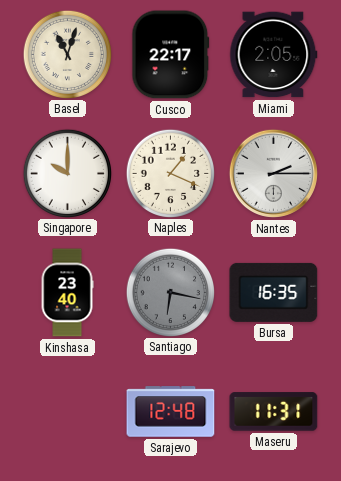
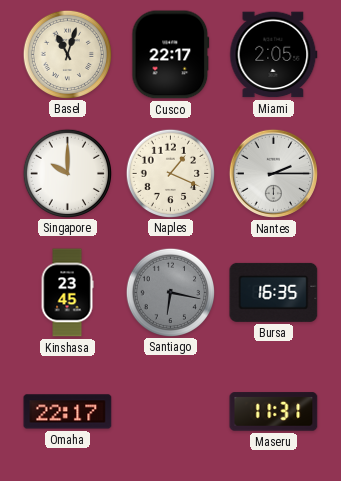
Kinshasa: 23:40 -> 23:45
Omaha: none -> 22:17
Sarajevo: 12:48 -> none
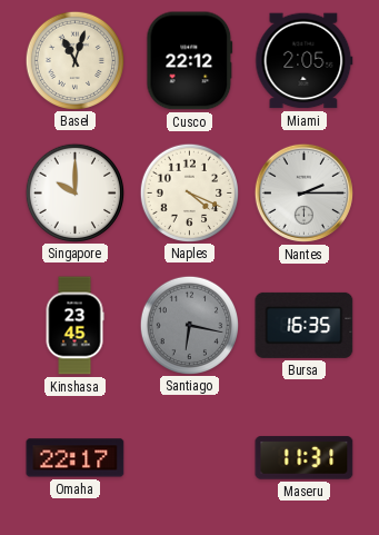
Cusco: 22:17 -> 22:12
Naples: 1:19 -> 4:19
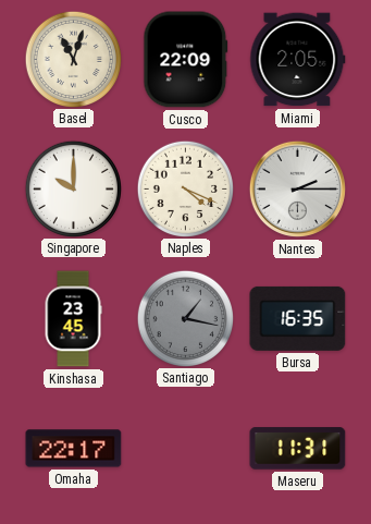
Cusco: 22:12 -> 22:09
Santiago: 6:17 -> 1:17
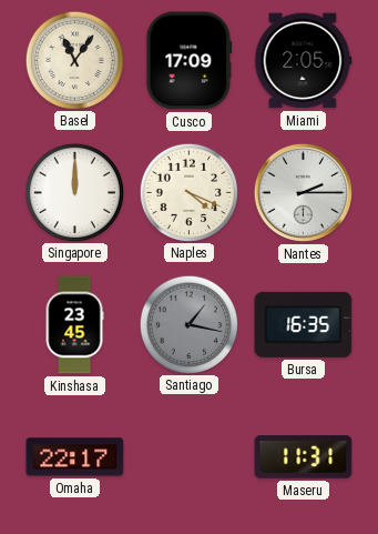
Basel: 11:03 -> 11:06
Cusco: 22:09 -> 17:09
Singapore: 10:00 -> 12:00
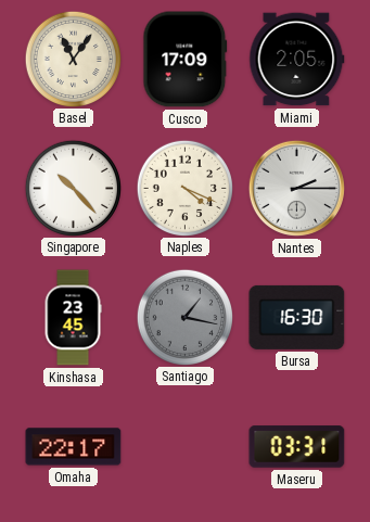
Singapore: 12:00 -> 10:23
Bursa: 16:35 -> 16:30
Maseru: 11:31 -> 03:31
